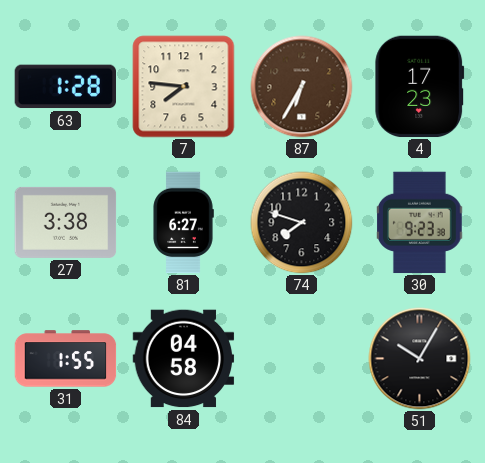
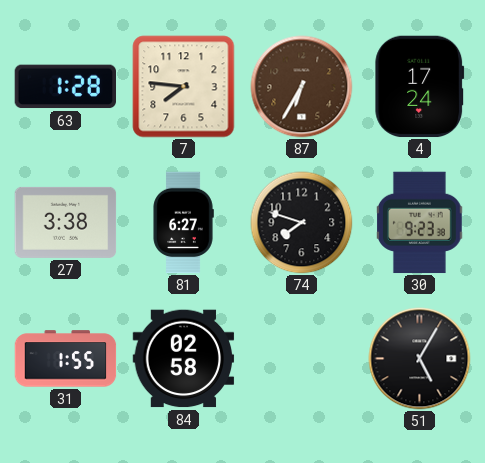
4: 17:23 -> 17:24
84: 04:58 -> 02:58
51: 10:05 -> 5:05
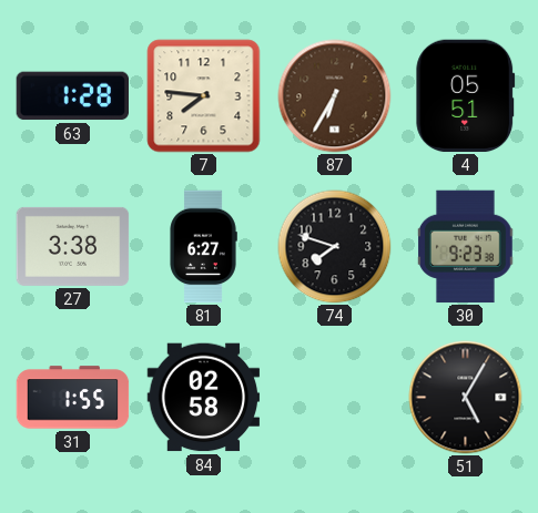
4: 17:24 -> 05:51
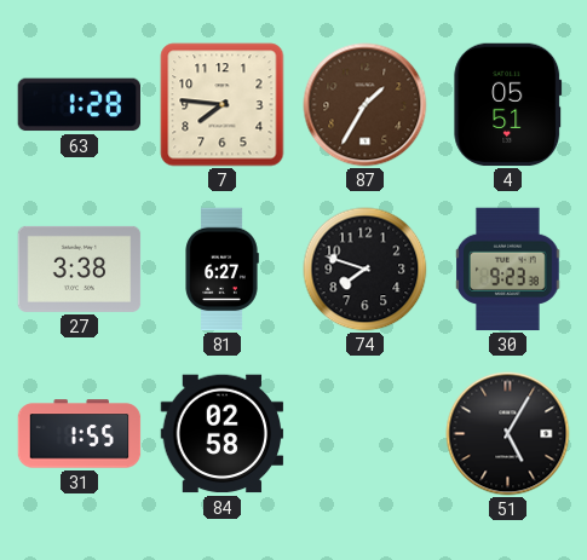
87: 6:35 -> 1:35
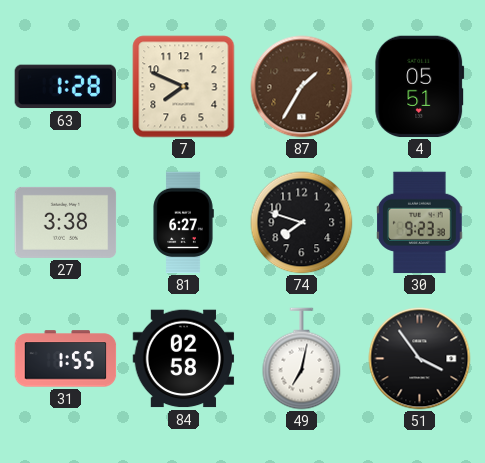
7: 7:46 -> 7:49
49: none -> 7:02
51: 5:05 -> 3:54
